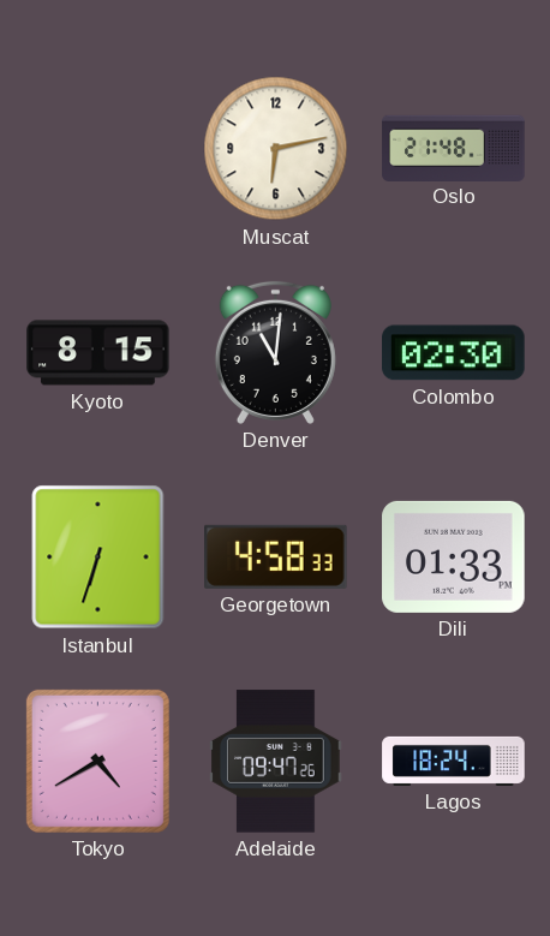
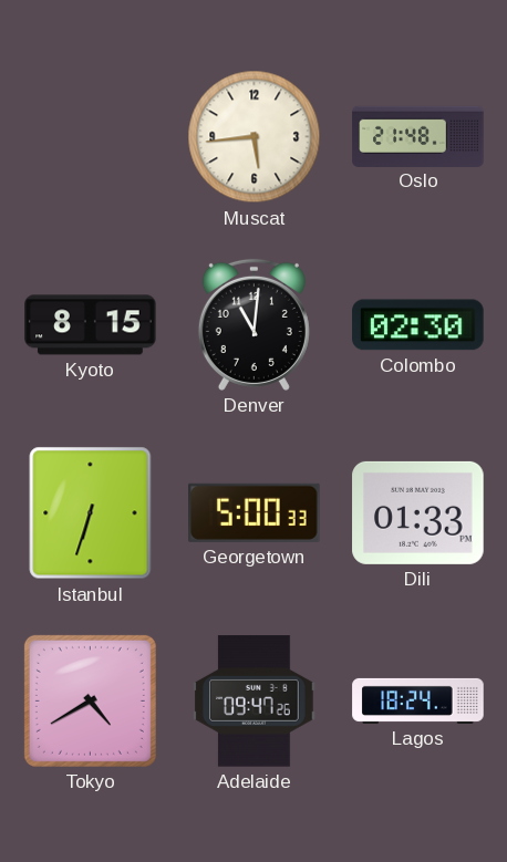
Muscat: 6:13 -> 5:44
Georgetown: 4:58 -> 5:00
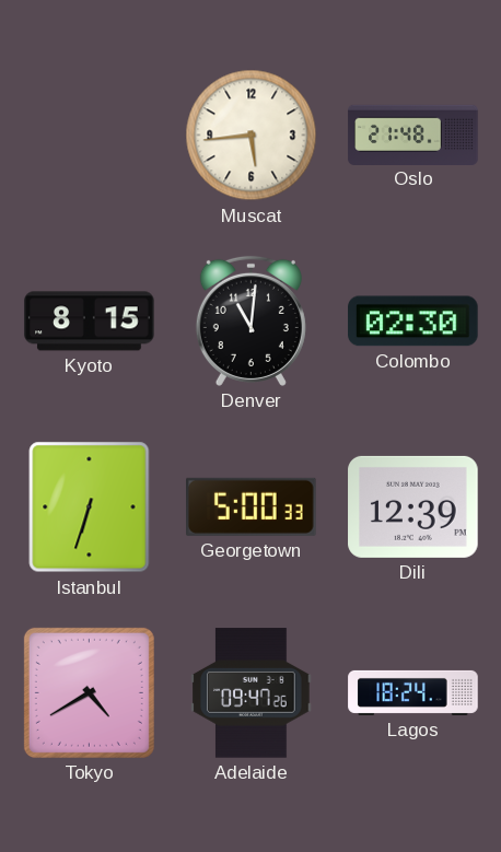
Dili: 01:33 -> 12:39
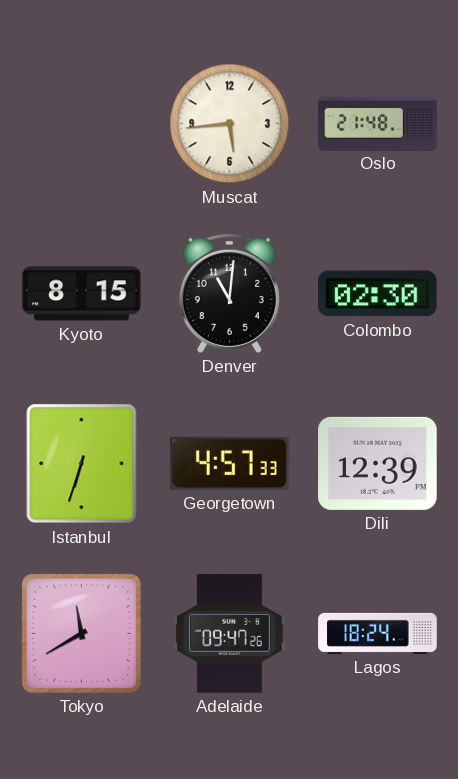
Georgetown: 5:00 -> 4:57
Tokyo: 4:40 -> 11:40
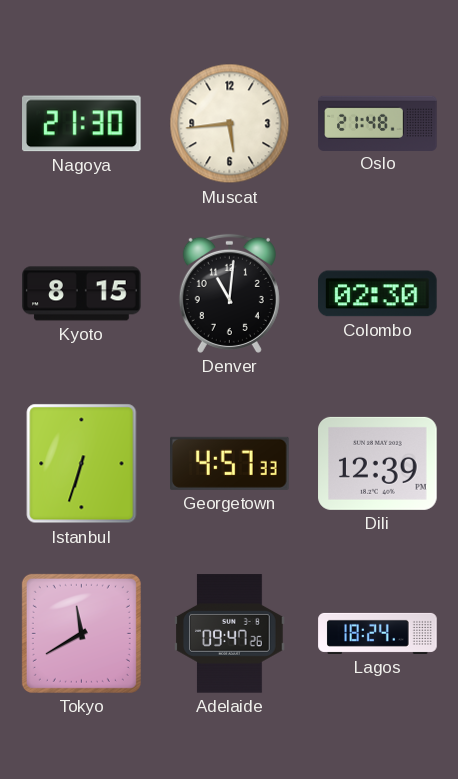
Nagoya: none -> 21:30
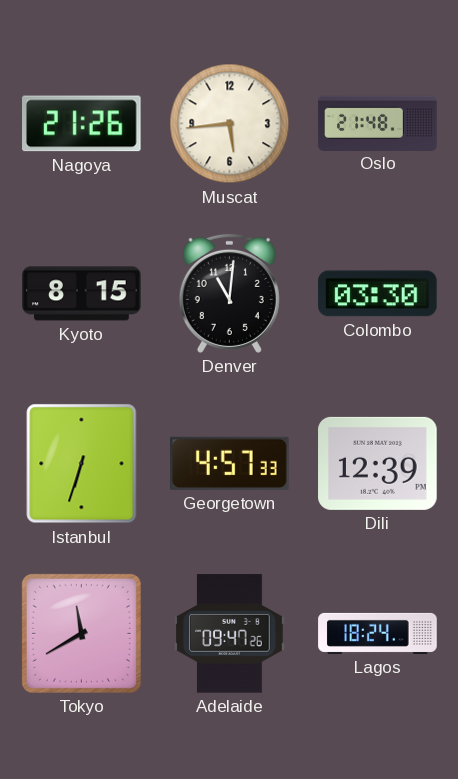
Nagoya: 21:30 -> 21:26
Colombo: 02:30 -> 03:30
